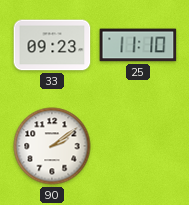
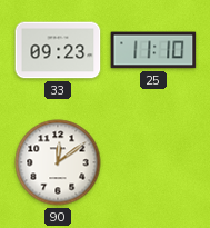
90: 2:09 -> 12:09
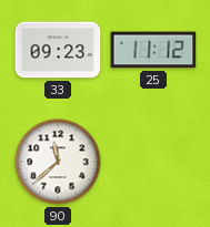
25: 11:10 -> 11:12
90: 12:09 -> 11:38
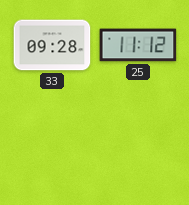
33: 09:23 -> 09:28
90: 11:38 -> none
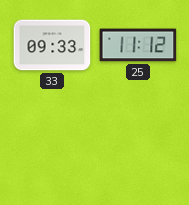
33: 09:28 -> 09:33
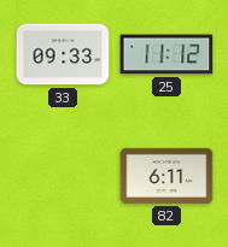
82: none -> 6:11
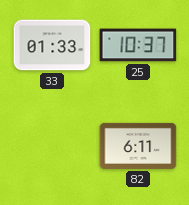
33: 09:33 -> 01:33
25: 11:12 -> 10:37
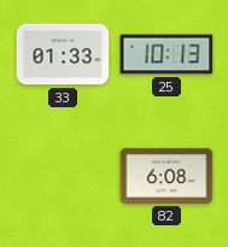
25: 10:37 -> 10:13
82: 6:11 -> 6:08
